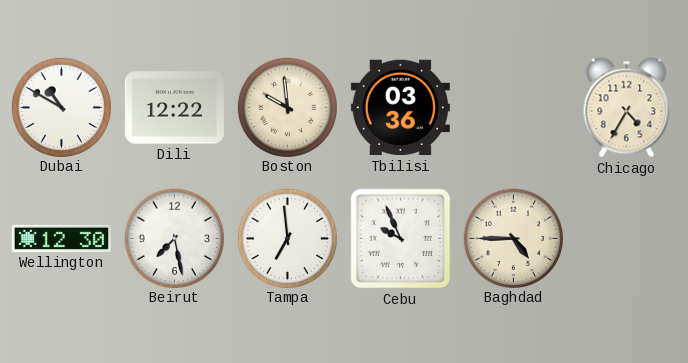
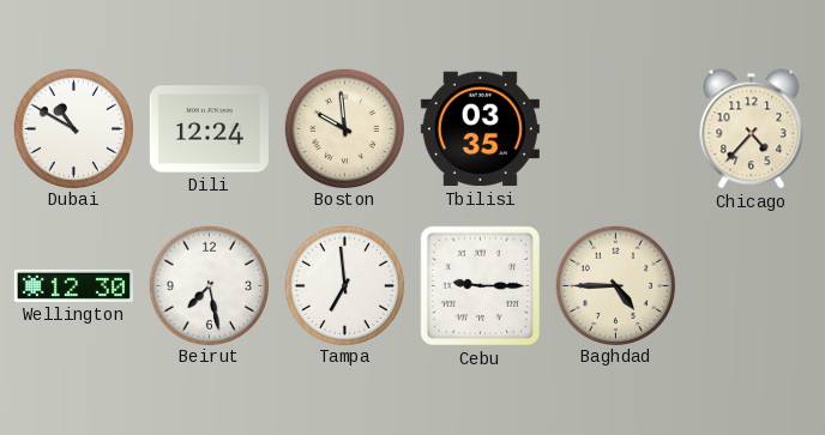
Dili: 12:22 -> 12:24
Tbilisi: 03:36 -> 03:35
Chicago: 4:35 -> 4:37
Cebu: 9:56 -> 9:15
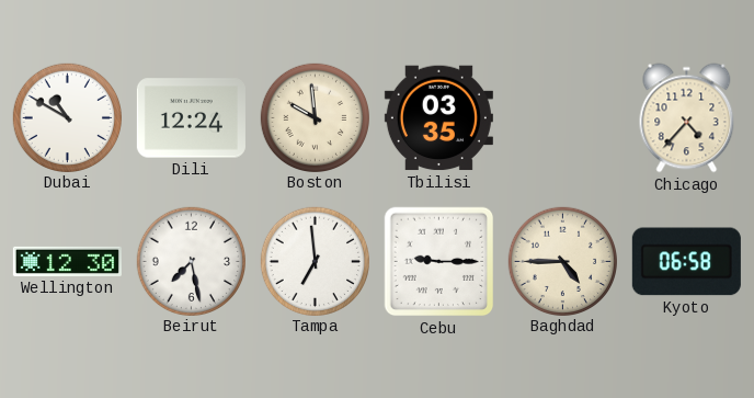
Kyoto: none -> 06:58
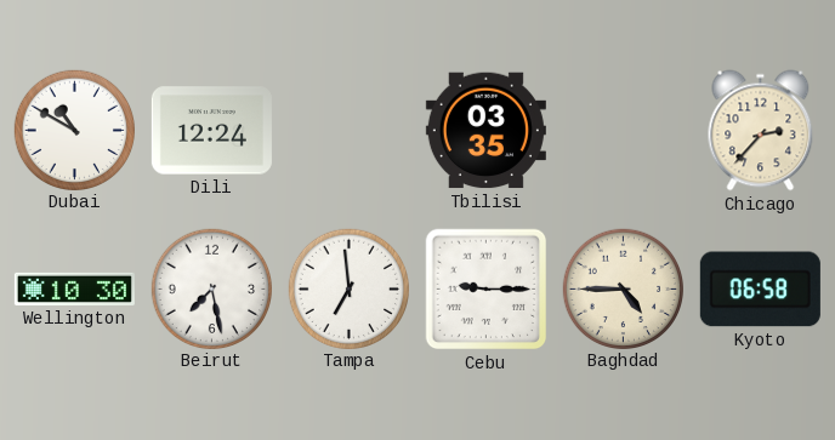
Boston: 9:59 -> none
Chicago: 4:37 -> 2:37
Wellington: 12:30 -> 10:30
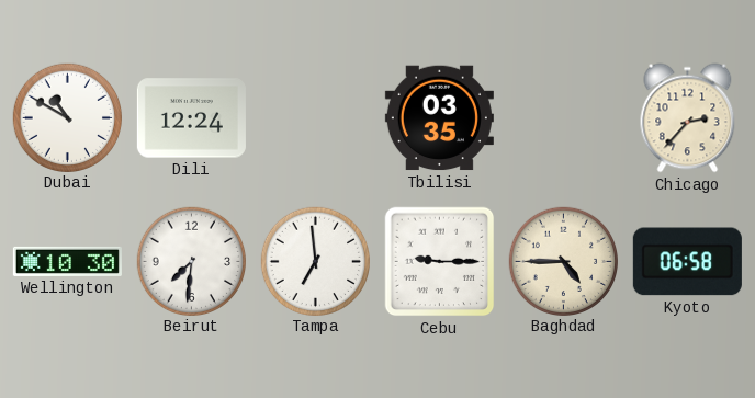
Beirut: 7:28 -> 7:31
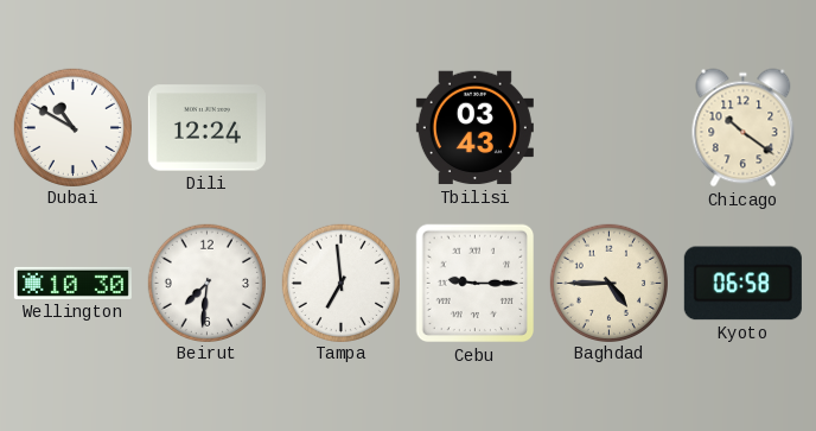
Tbilisi: 03:35 -> 03:43
Chicago: 2:37 -> 10:21
